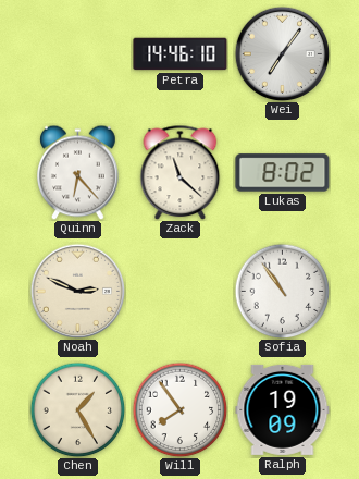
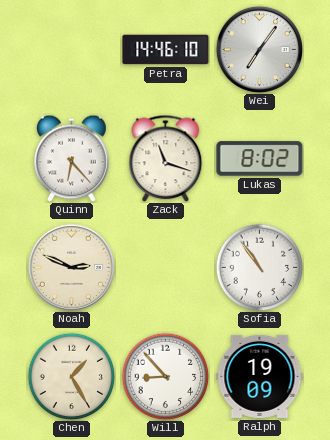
Zack: 11:22 -> 11:18
Will: 7:54 -> 8:53
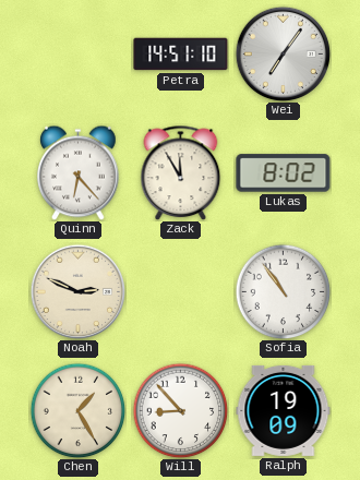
Petra: 14:46 -> 14:51
Zack: 11:18 -> 11:55
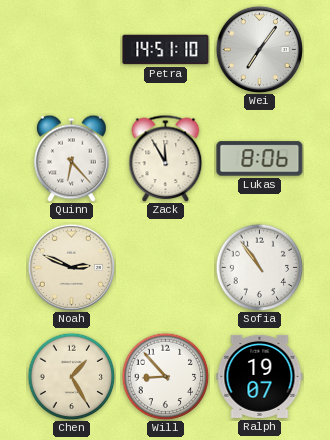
Lukas: 8:02 -> 8:06
Ralph: 19:09 -> 19:07
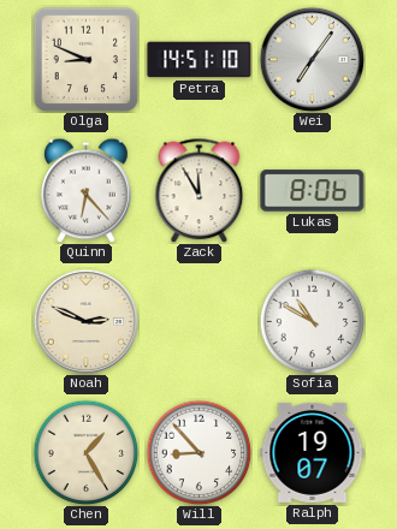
Olga: none -> 8:49
Sofia: 10:54 -> 10:50
